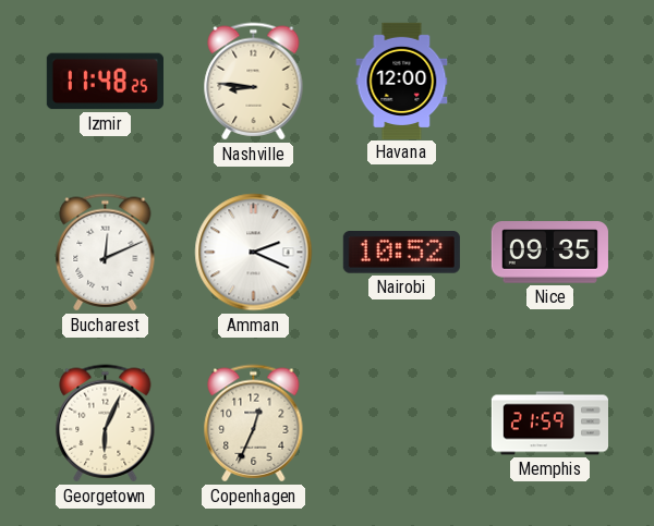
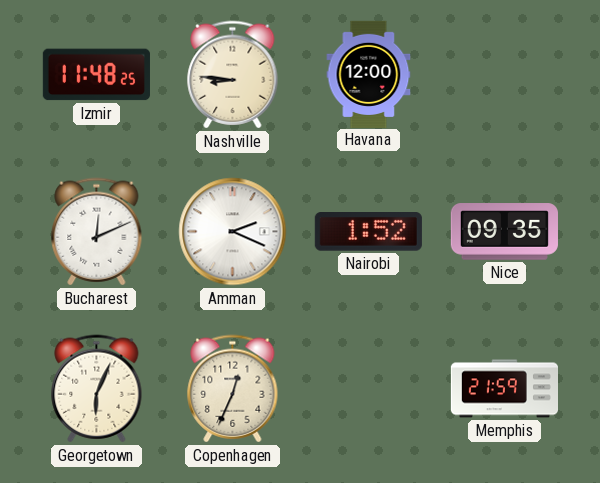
Nairobi: 10:52 -> 1:52
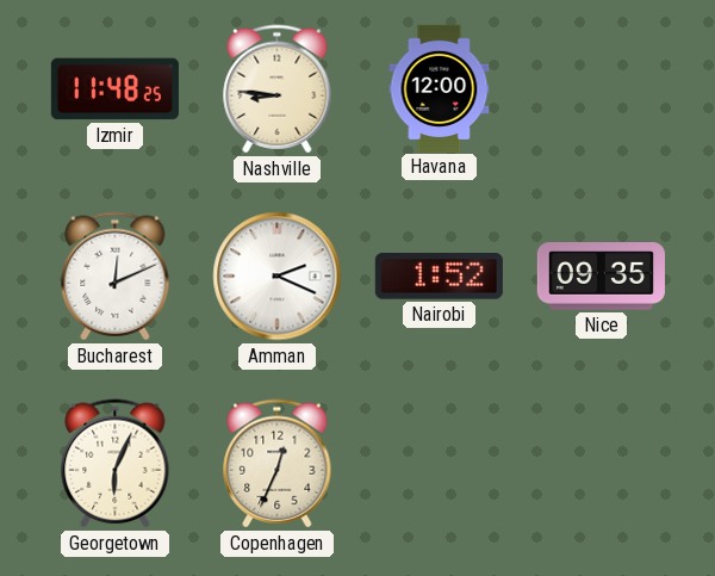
Memphis: 21:59 -> none
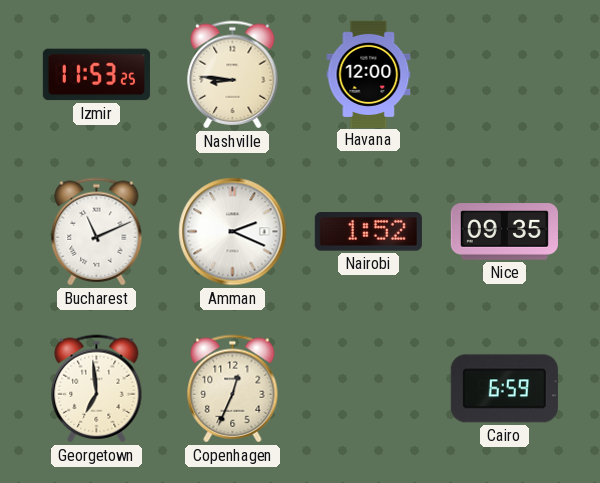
Izmir: 11:48 -> 11:53
Bucharest: 12:11 -> 11:11
Georgetown: 6:04 -> 6:59
Cairo: none -> 6:59
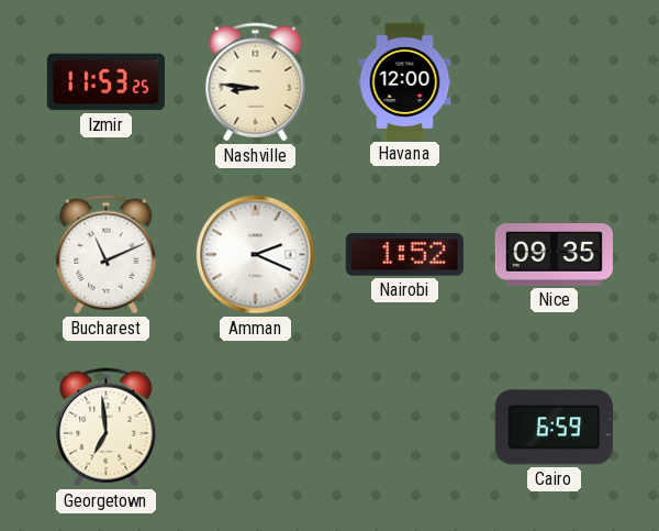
Copenhagen: 12:34 -> none
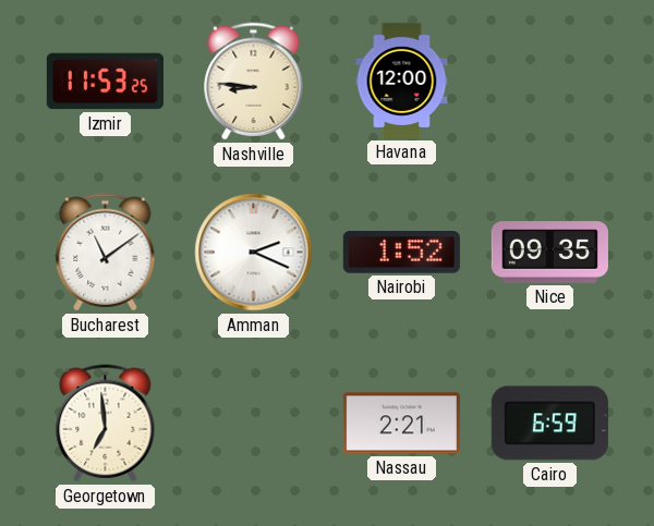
Bucharest: 11:11 -> 11:09
Nassau: none -> 2:21
